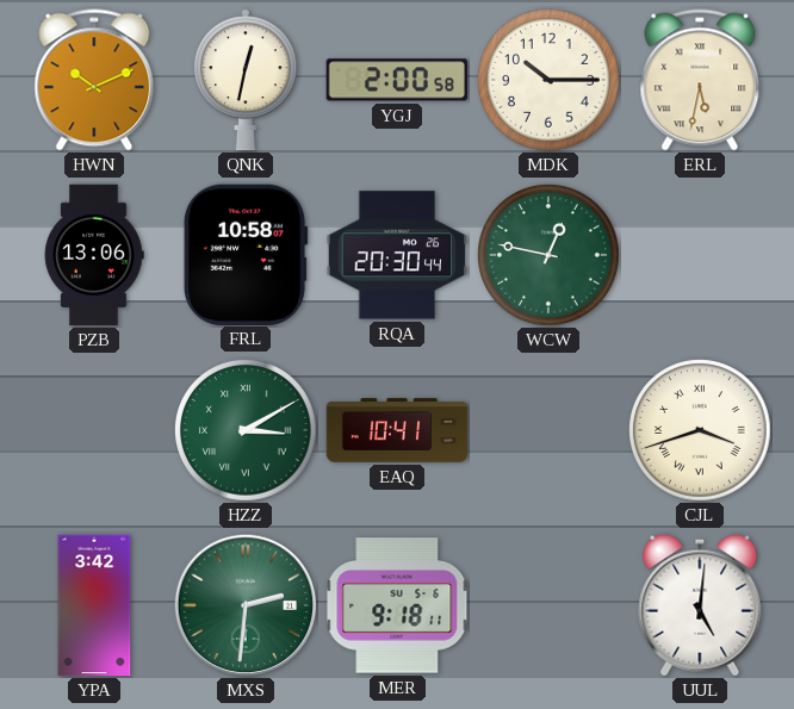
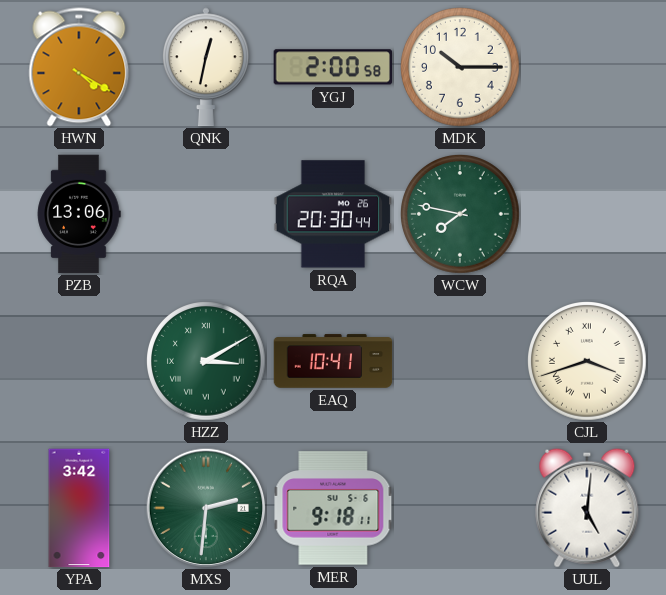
HWN: 10:11 -> 4:20
ERL: 5:32 -> none
FRL: 10:58 -> none
WCW: 12:47 -> 7:47
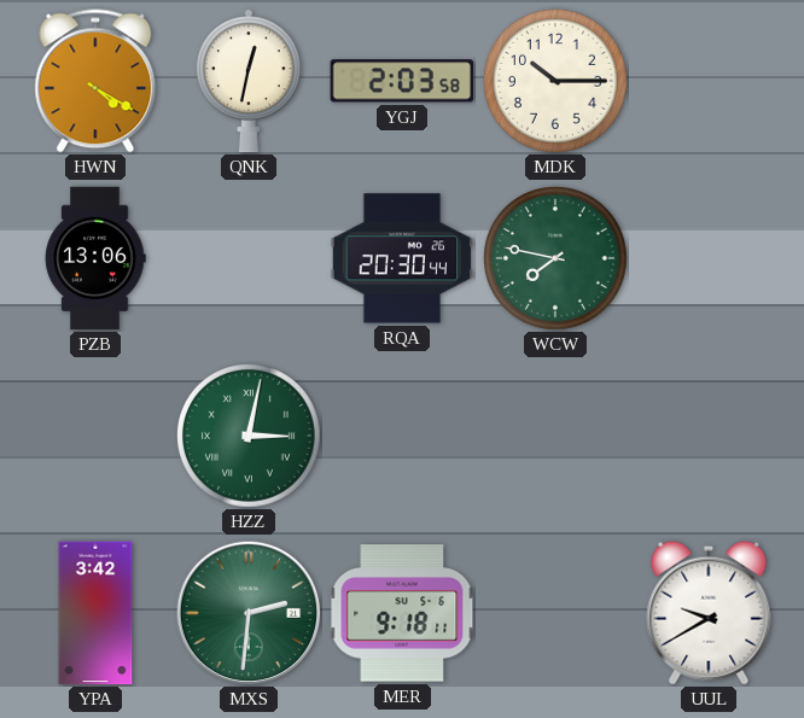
YGJ: 2:00 -> 2:03
HZZ: 3:10 -> 3:02
EAQ: 10:41 -> none
CJL: 3:42 -> none
UUL: 5:01 -> 9:40
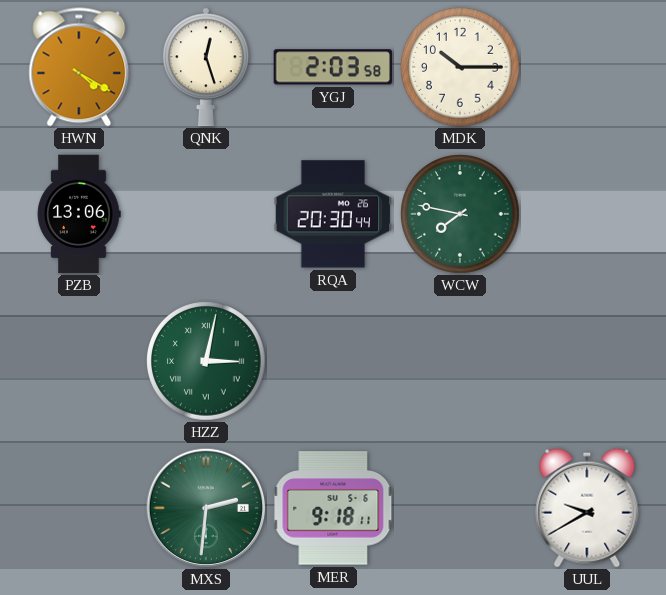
QNK: 12:32 -> 12:27
YPA: 3:42 -> none
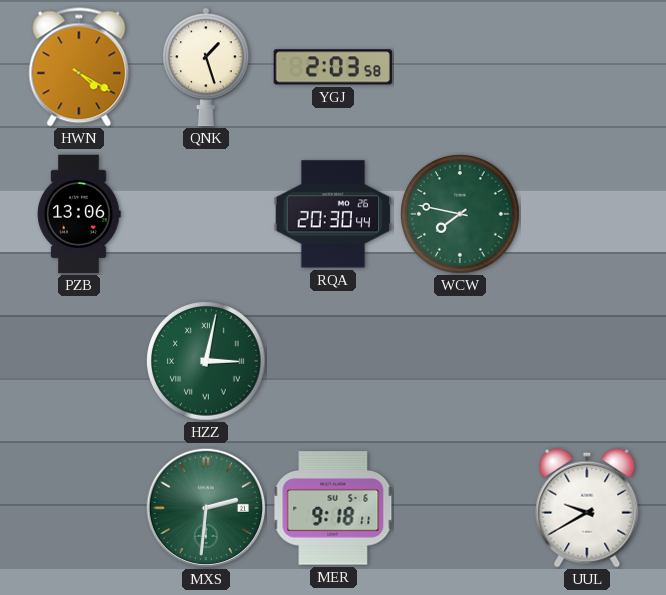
QNK: 12:27 -> 1:27
MDK: 10:15 -> none
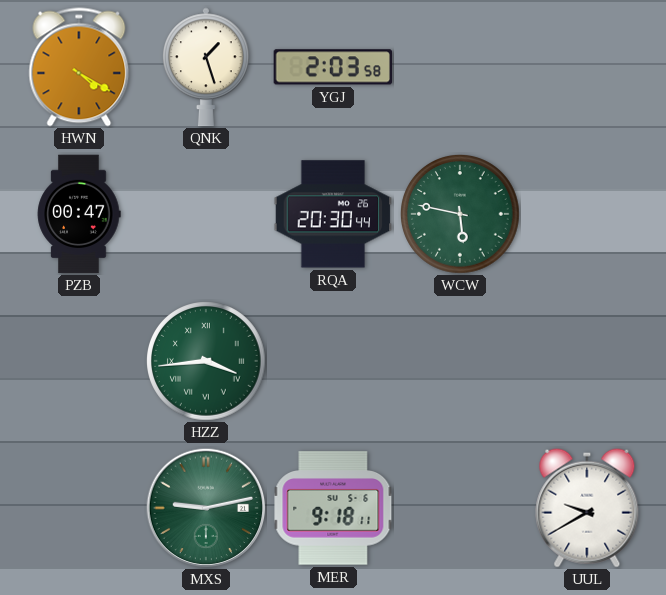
PZB: 13:06 -> 00:47
WCW: 7:47 -> 5:47
HZZ: 3:02 -> 3:44
MXS: 2:31 -> 9:13
